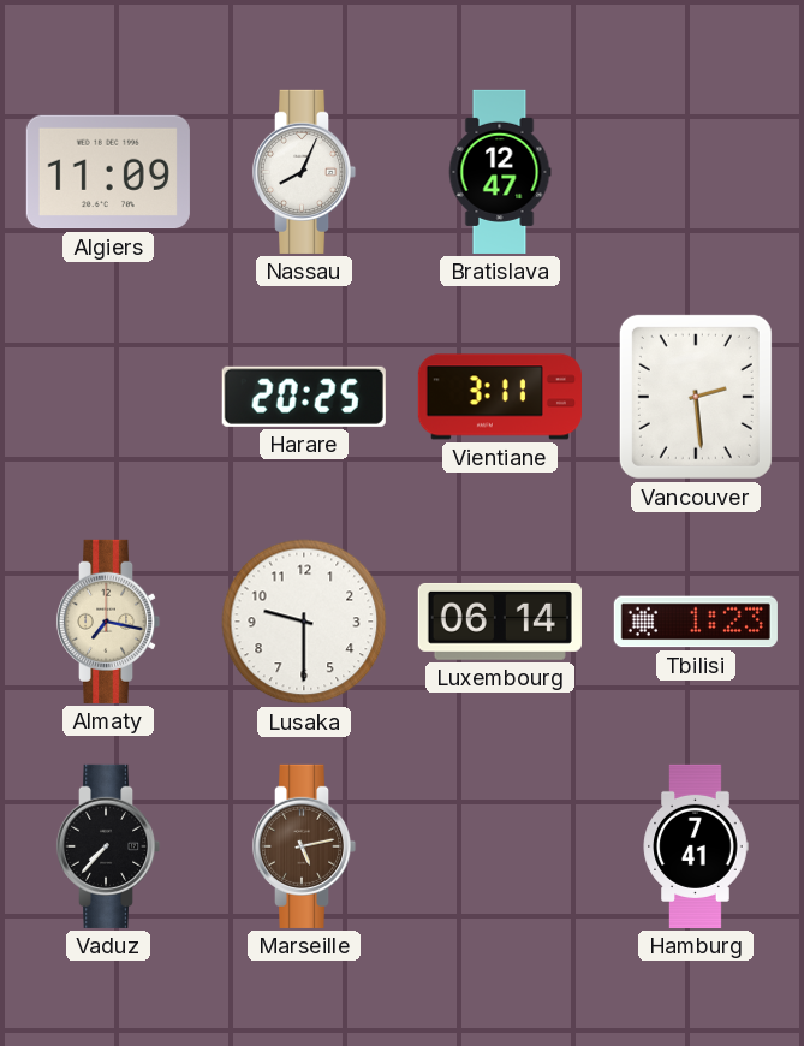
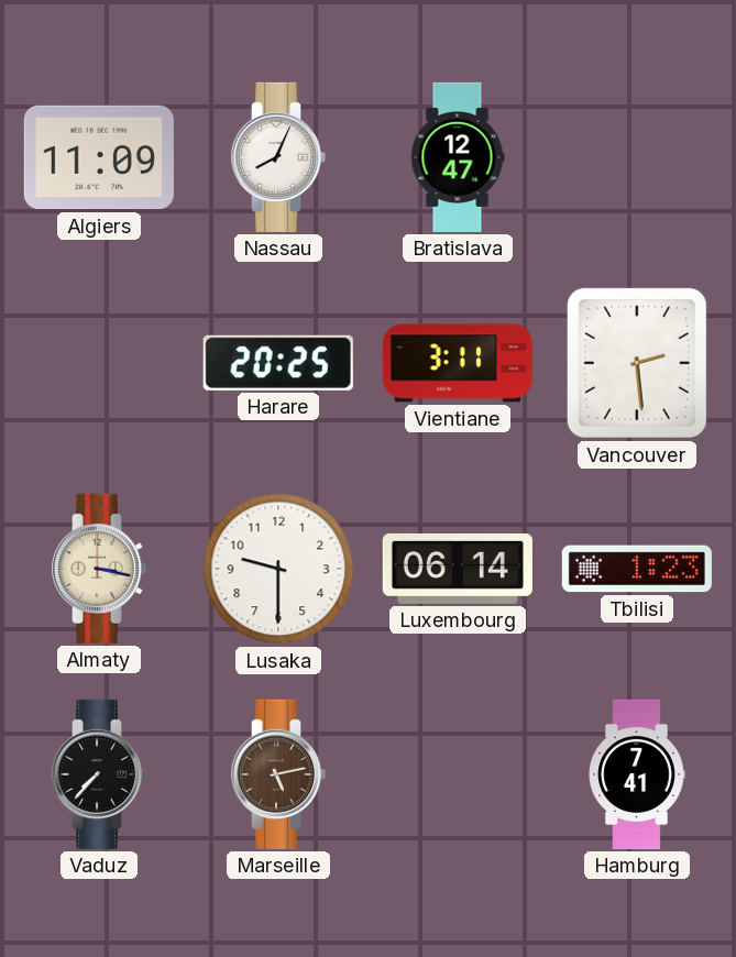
Almaty: 7:17 -> 3:17
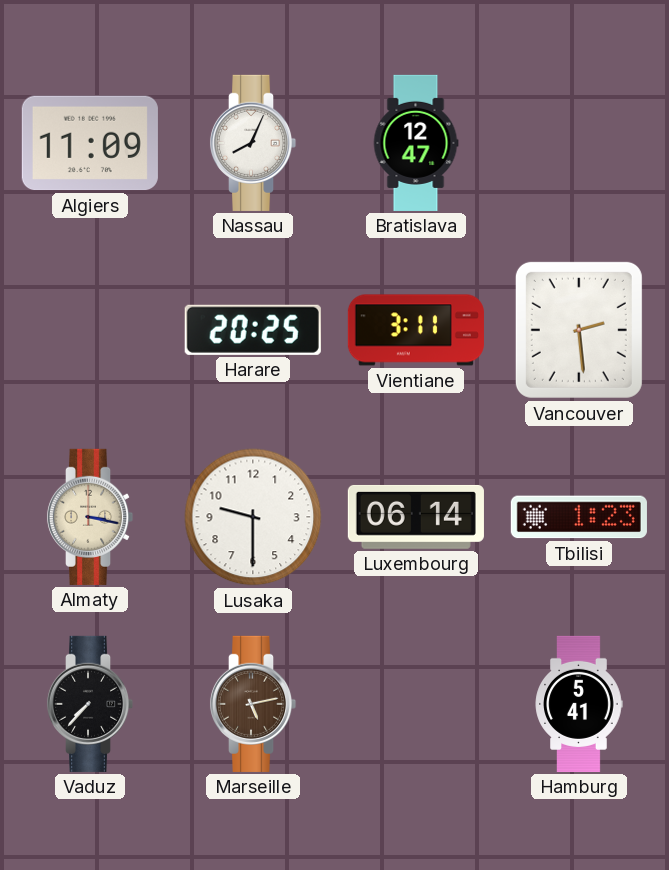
Hamburg: 7:41 -> 5:41
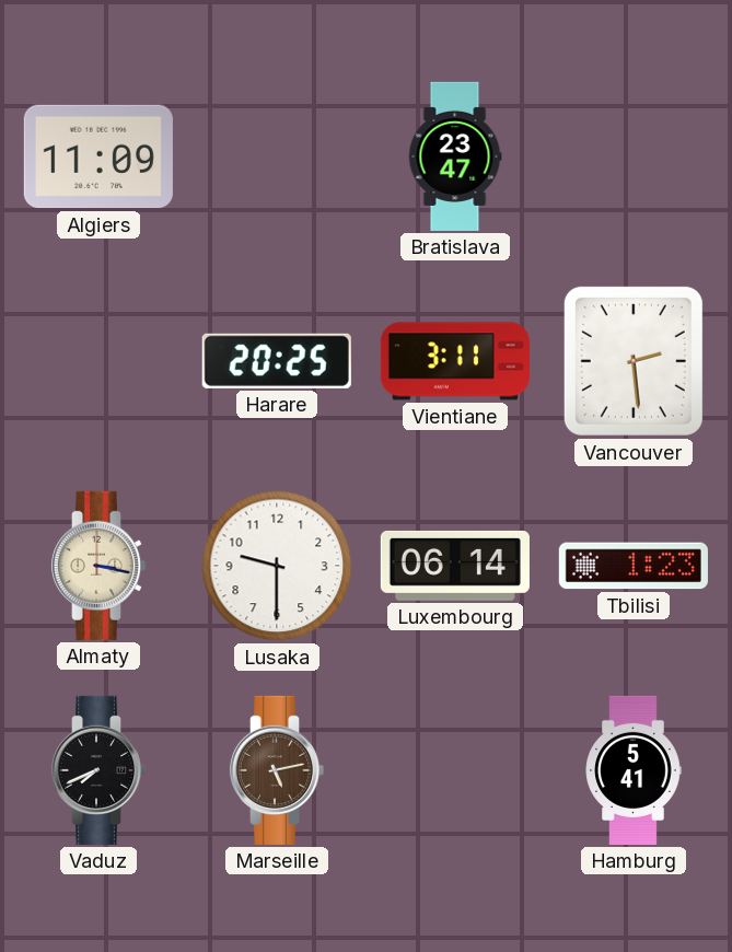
Nassau: 8:04 -> none
Bratislava: 12:47 -> 23:47
Vaduz: 7:37 -> 7:41
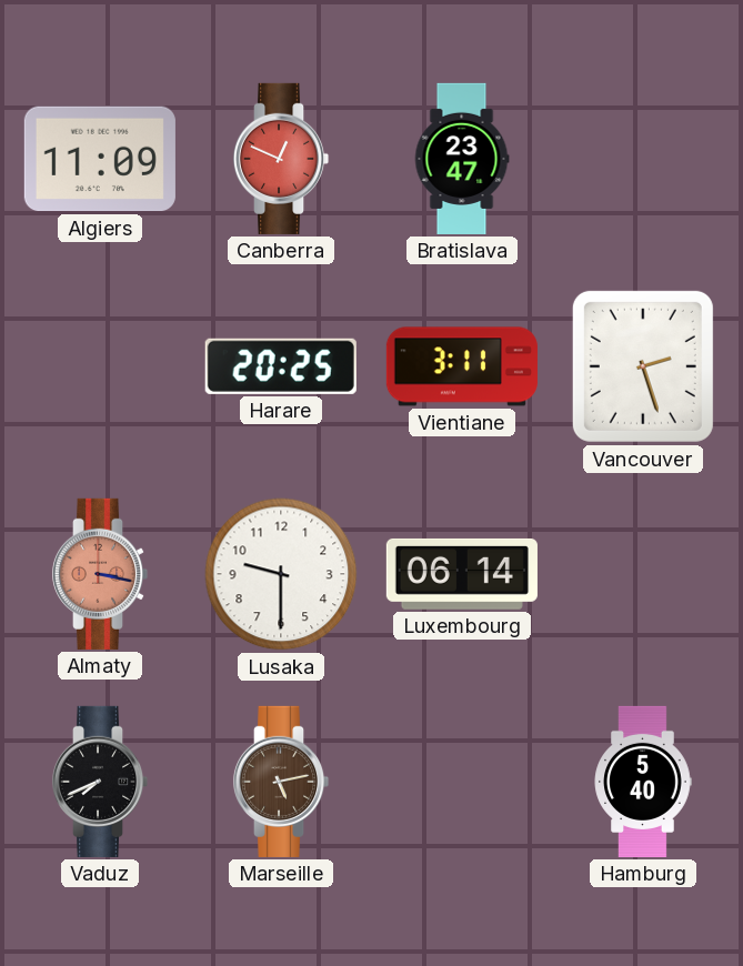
Canberra: none -> 12:49
Vancouver: 2:29 -> 2:27
Almaty dial: cream -> salmon
Tbilisi: 1:23 -> none
Hamburg: 5:41 -> 5:40
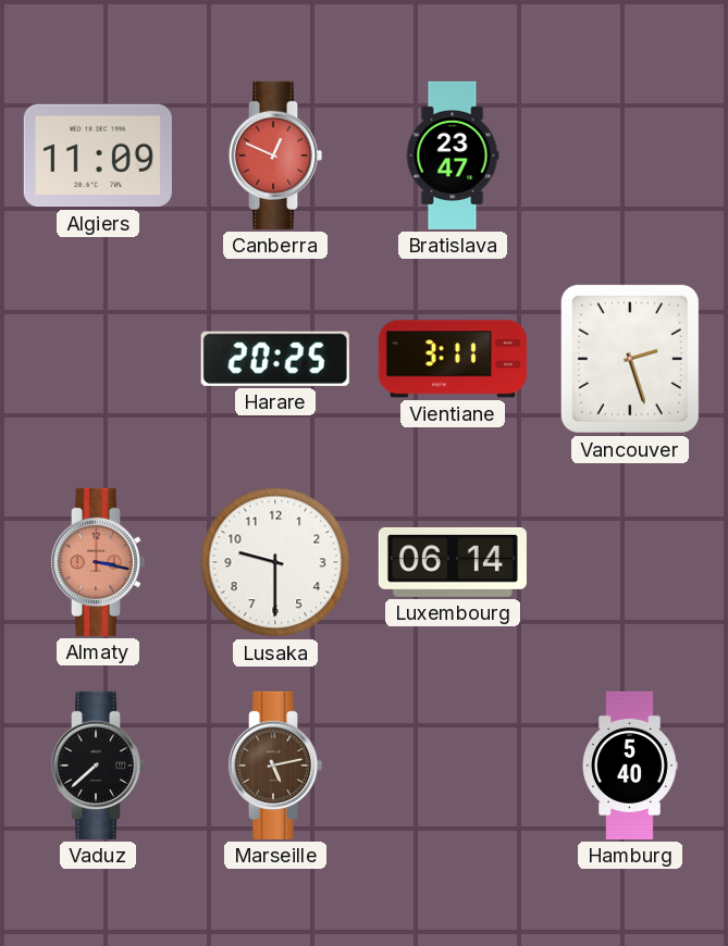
Vaduz: 7:41 -> 7:38
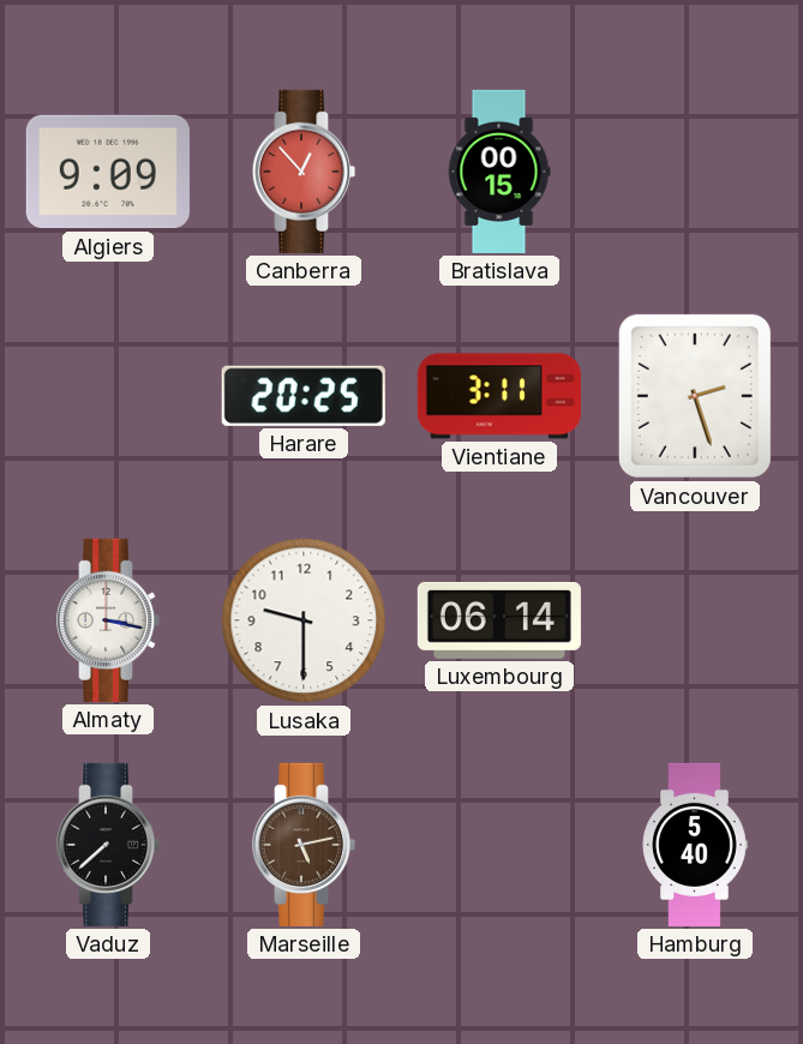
Algiers: 11:09 -> 9:09
Canberra: 12:49 -> 12:53
Bratislava: 23:47 -> 00:15
Almaty dial: salmon -> white
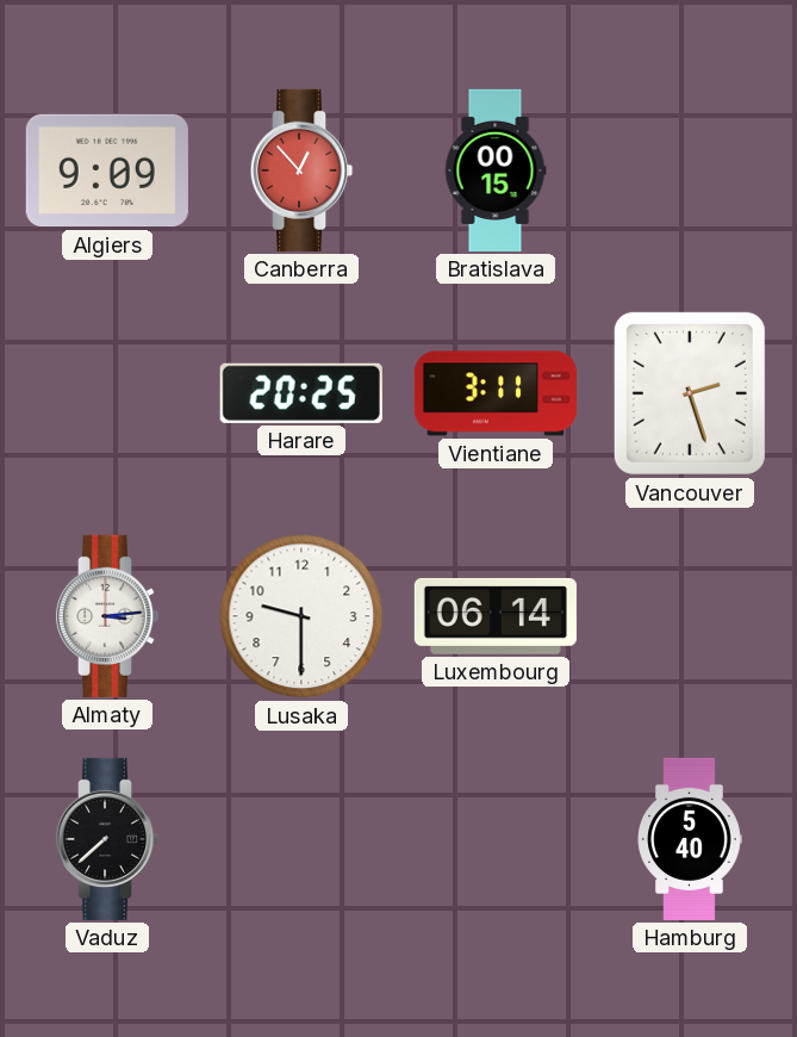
Almaty: 3:17 -> 3:14
Marseille: 5:13 -> none
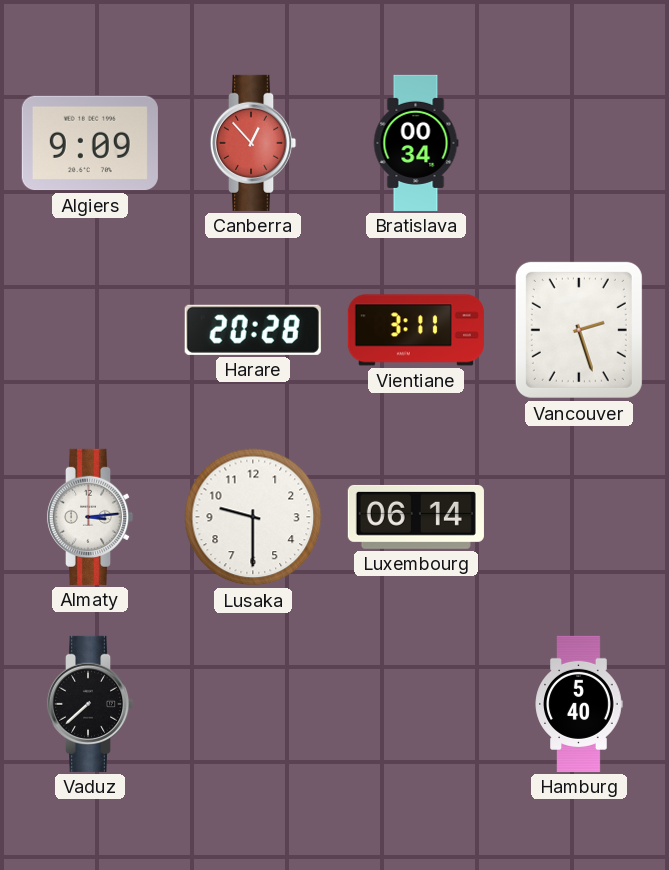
Bratislava: 00:15 -> 00:34
Harare: 20:25 -> 20:28
